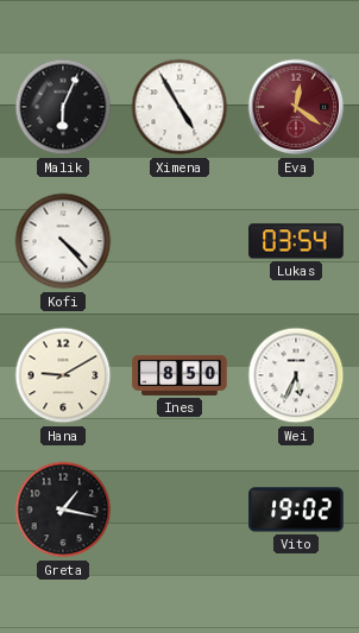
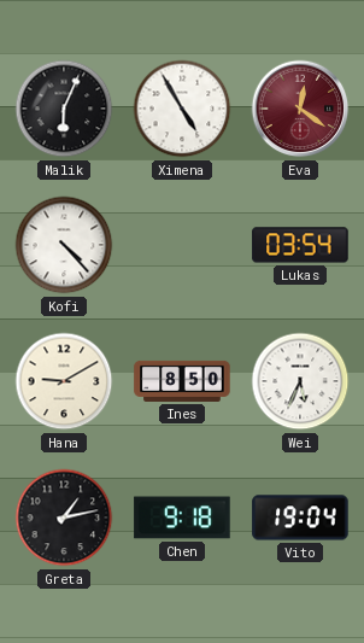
Greta: 1:17 -> 1:13
Chen: none -> 9:18
Vito: 19:02 -> 19:04
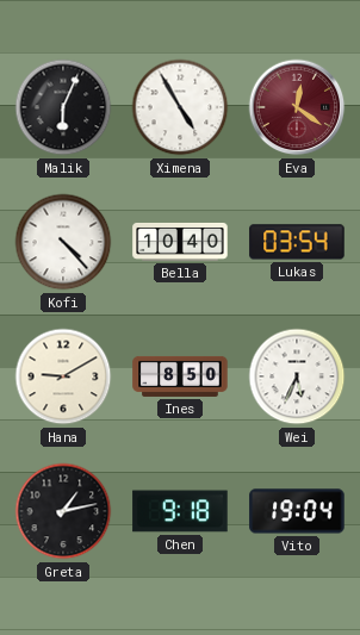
Bella: none -> 10:40
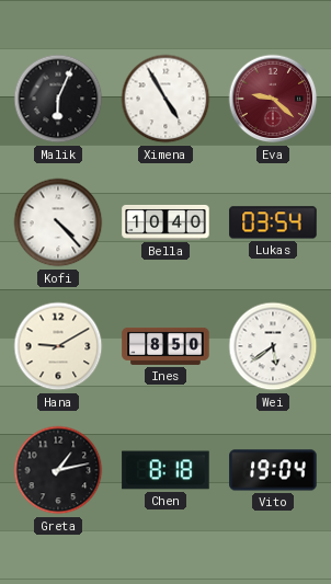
Eva: 12:21 -> 9:22
Wei: 5:34 -> 5:39
Chen: 9:18 -> 8:18
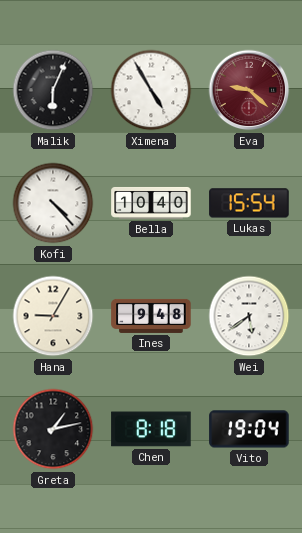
Lukas: 03:54 -> 15:54
Hana: 9:10 -> 9:05
Ines: 8:50 -> 9:48
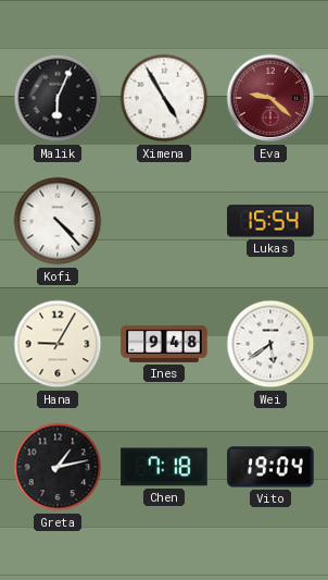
Bella: 10:40 -> none
Chen: 8:18 -> 7:18
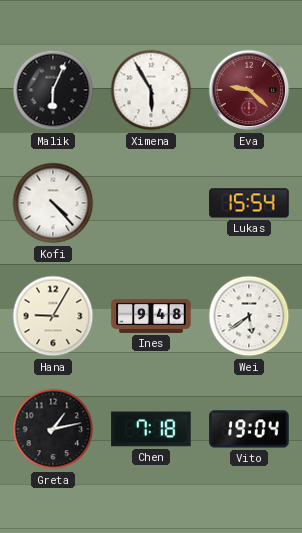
Ximena: 4:55 -> 5:55
